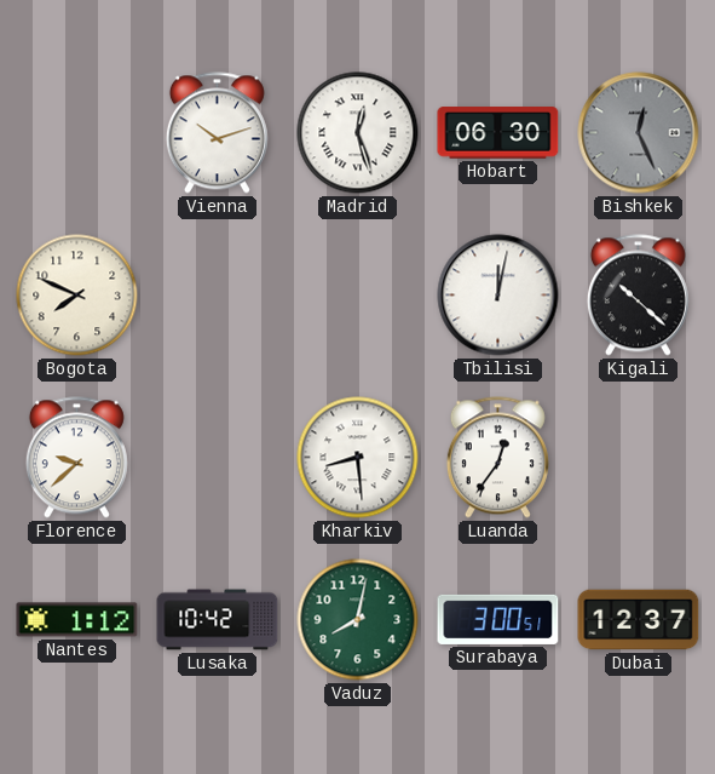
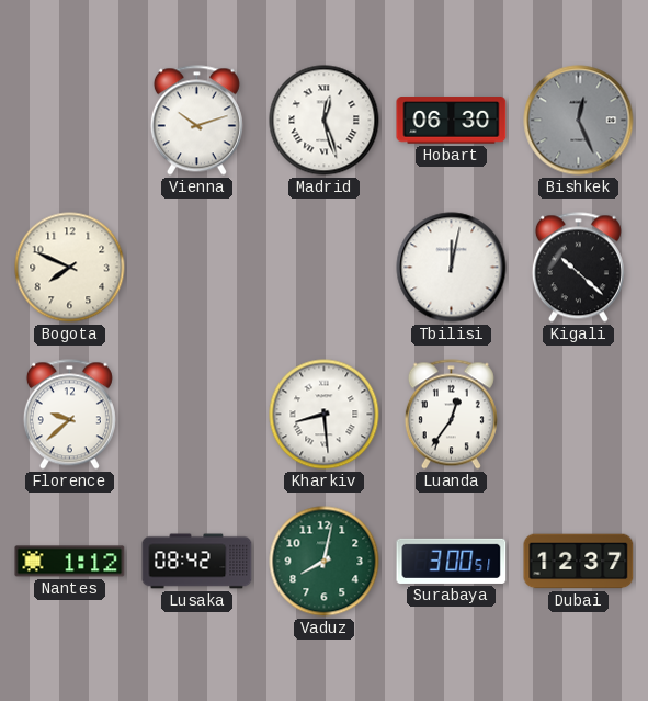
Lusaka: 10:42 -> 08:42
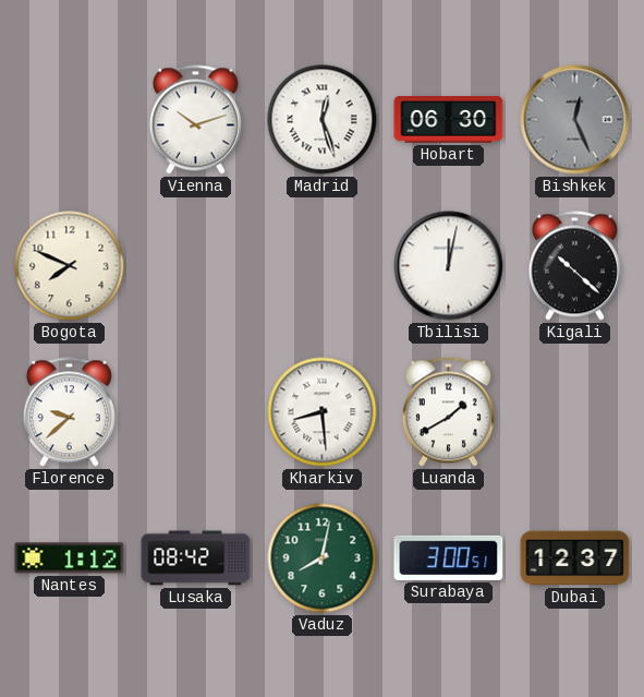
Luanda: 12:36 -> 1:40
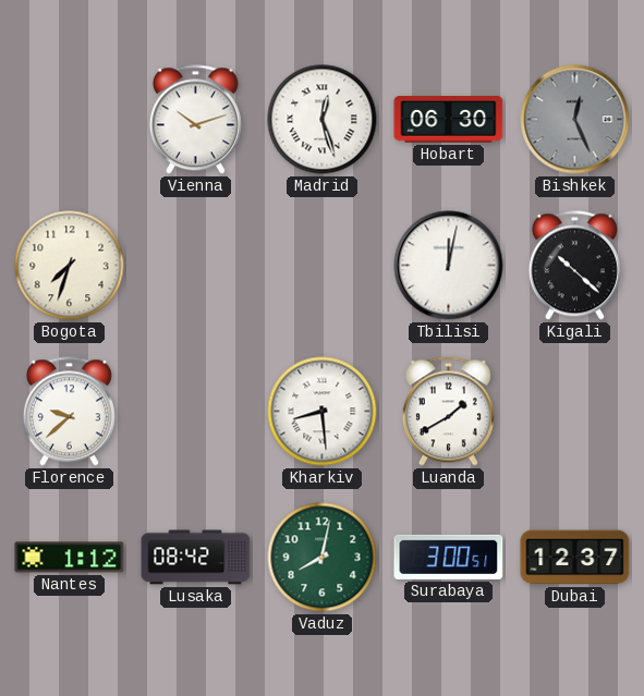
Bogota: 7:49 -> 7:33
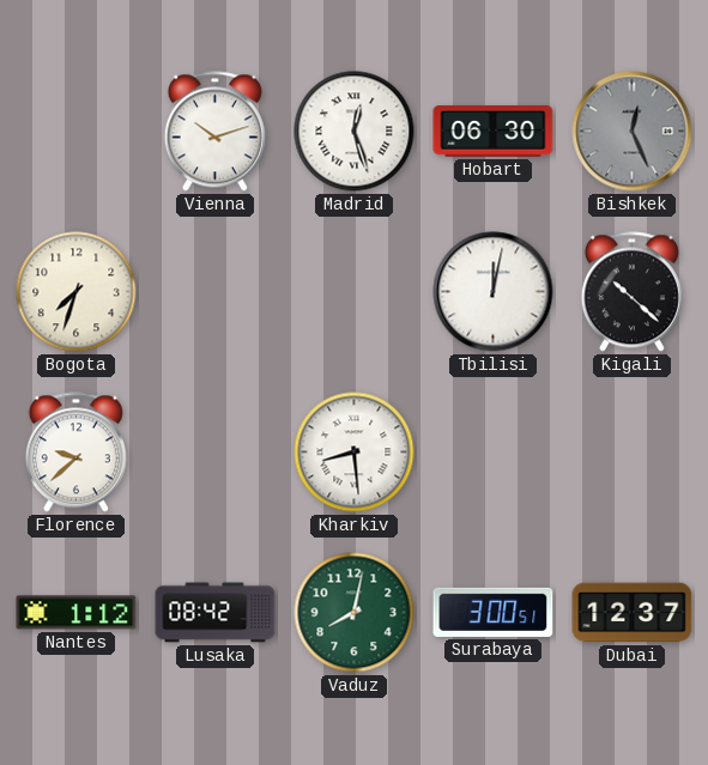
Luanda: 1:40 -> none
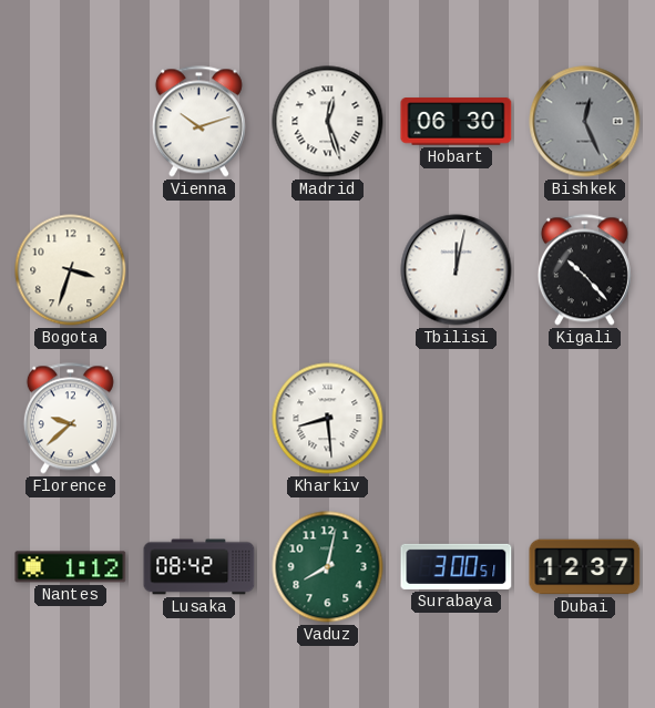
Bogota: 7:33 -> 3:33
Kigali: 10:22 -> 10:23
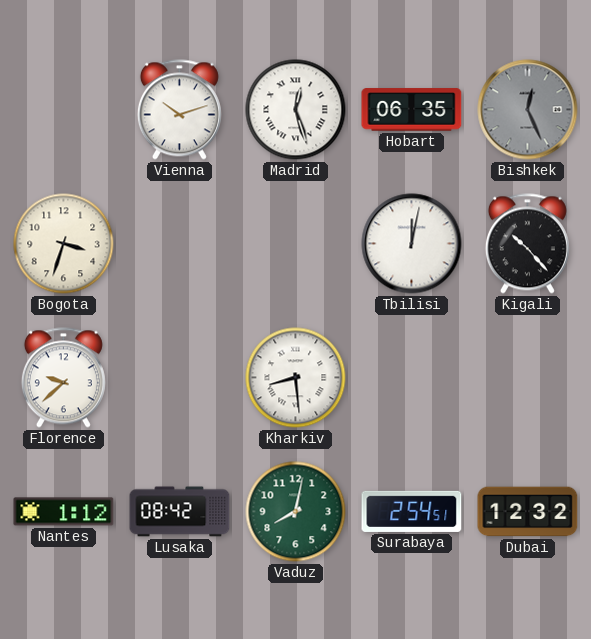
Hobart: 06:30 -> 06:35
Surabaya: 3:00 -> 2:54
Dubai: 12:37 -> 12:32
